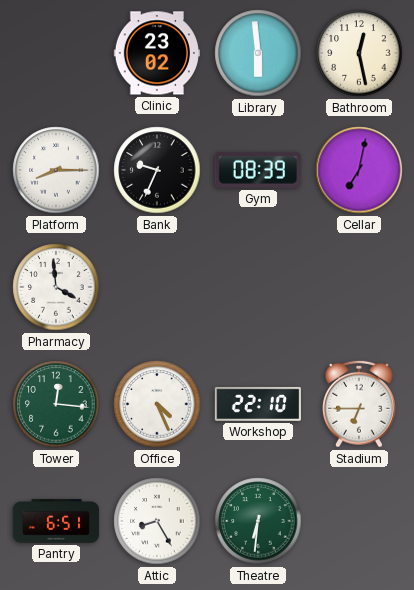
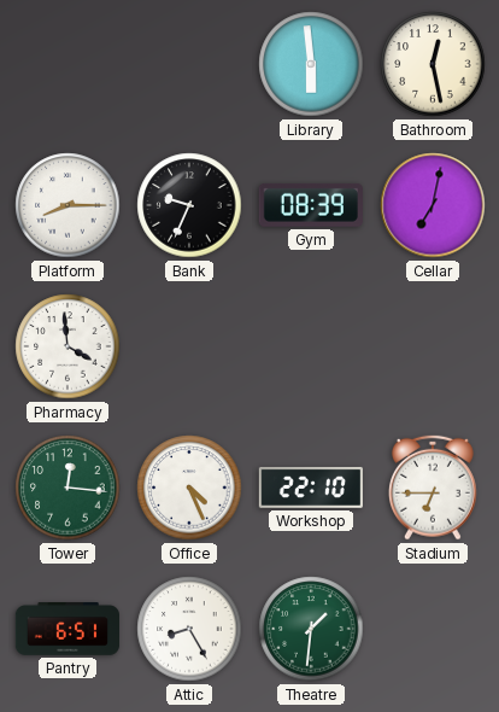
Clinic: 23:02 -> none
Theatre: 6:31 -> 1:31
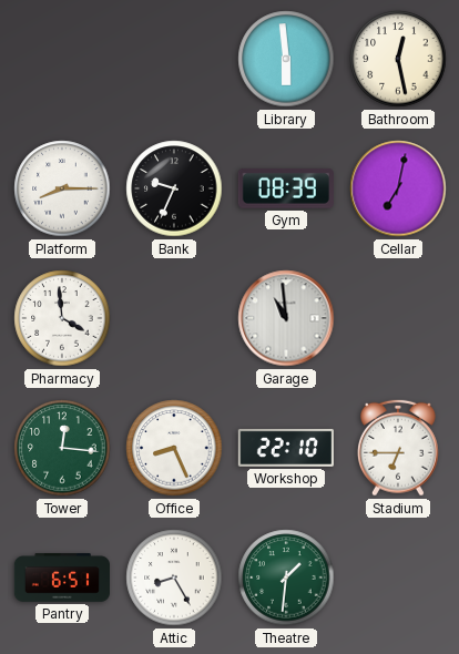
Garage: none -> 10:59
Office: 4:26 -> 8:26
